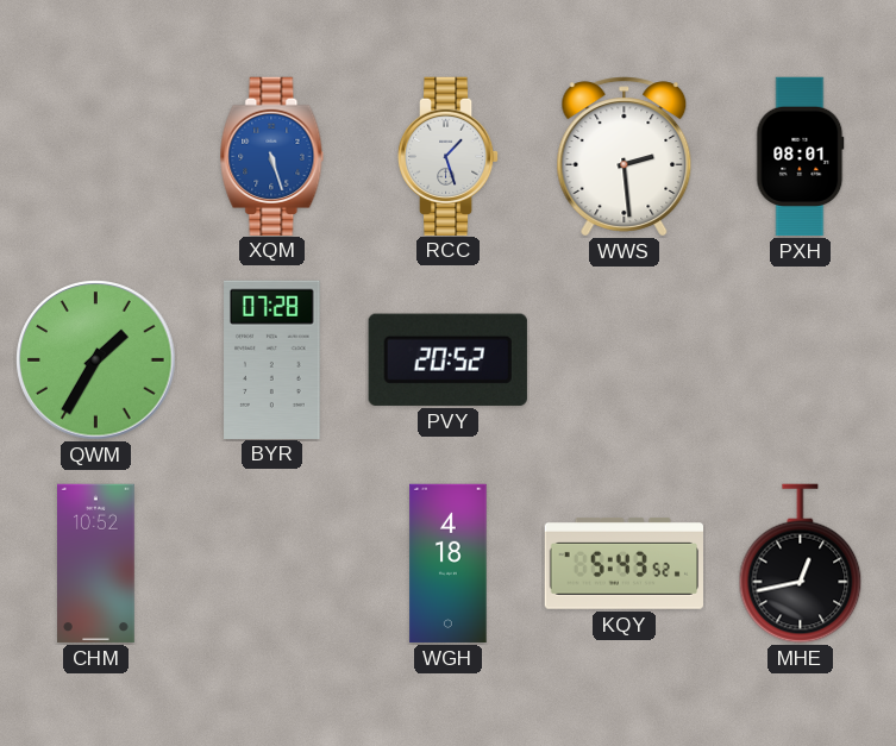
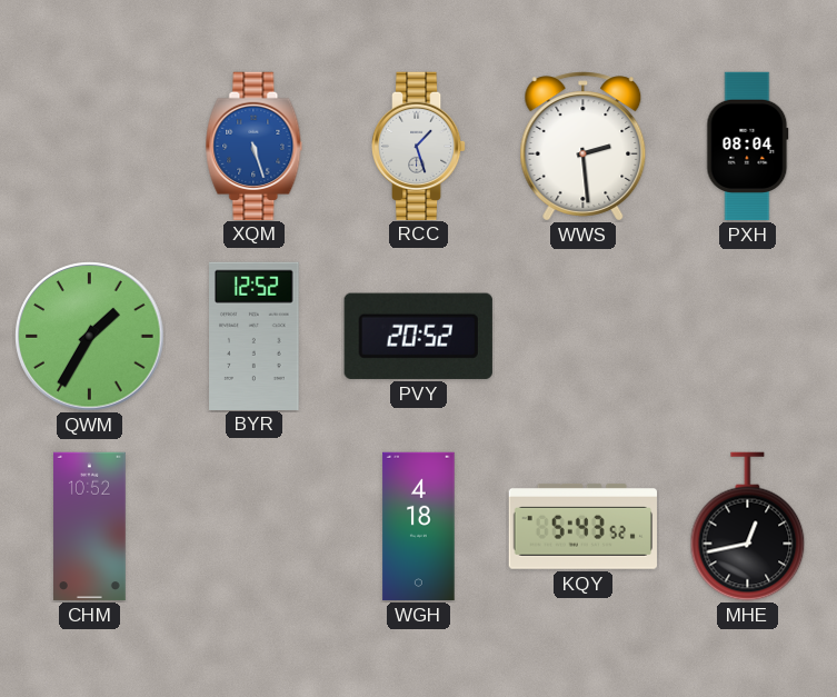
PXH: 08:01 -> 08:04
BYR: 07:28 -> 12:52
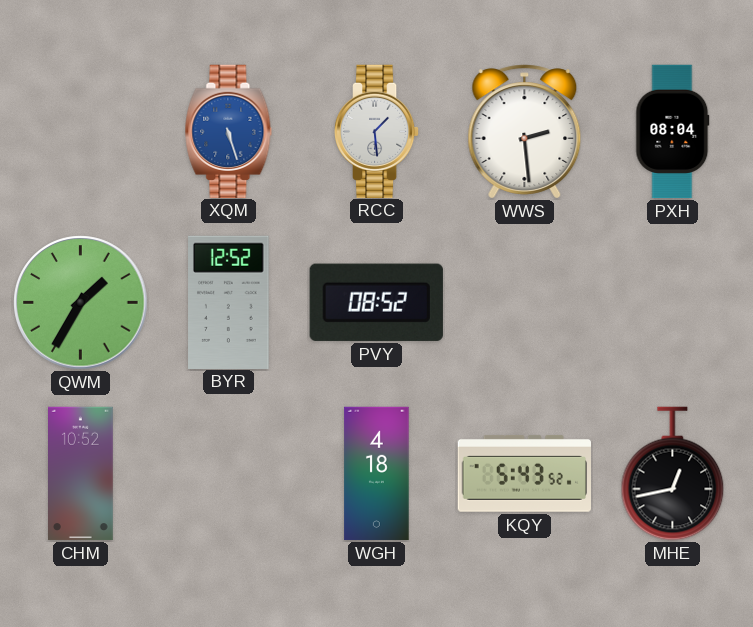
RCC: 1:27 -> 1:29
PVY: 20:52 -> 08:52
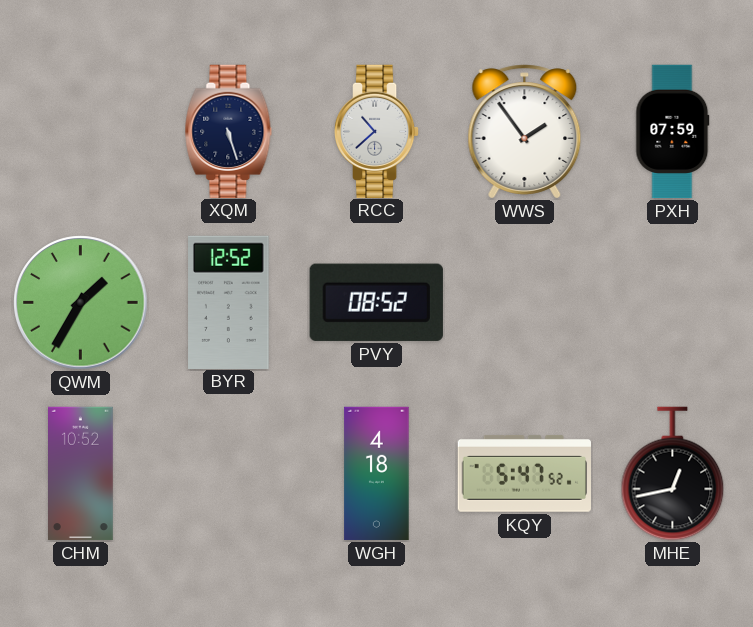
XQM dial: blue -> navy
RCC: 1:29 -> 10:38
WWS: 2:29 -> 1:54
PXH: 08:04 -> 07:59
KQY: 5:43 -> 5:47
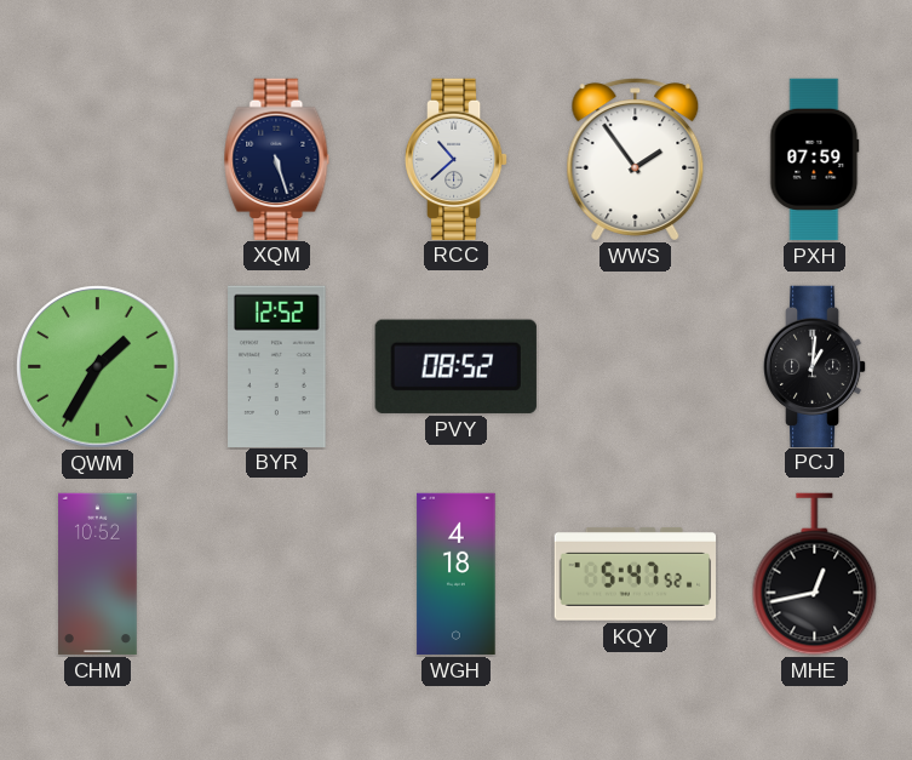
PCJ: none -> 1:01
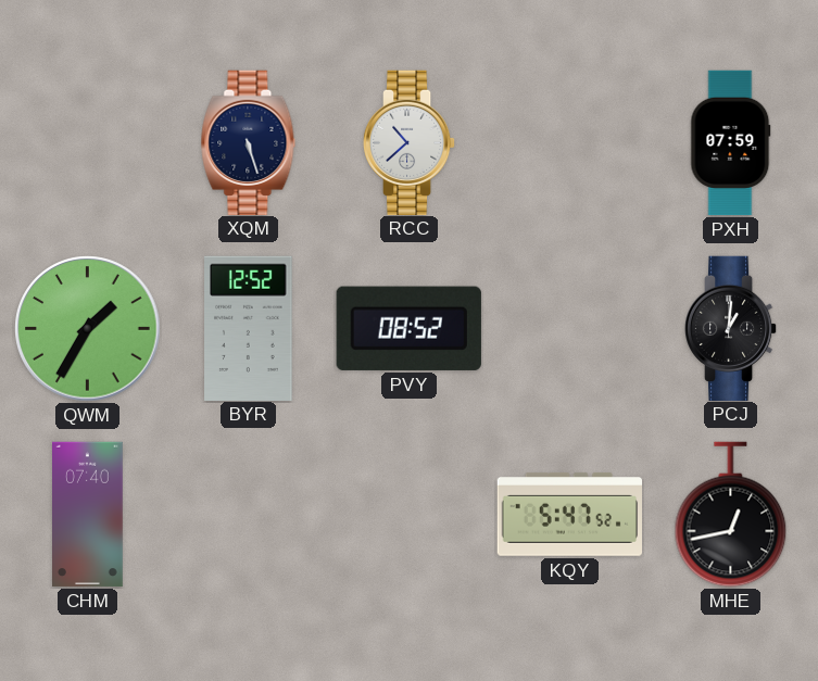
WWS: 1:54 -> none
CHM: 10:52 -> 07:40
WGH: 4:18 -> none
